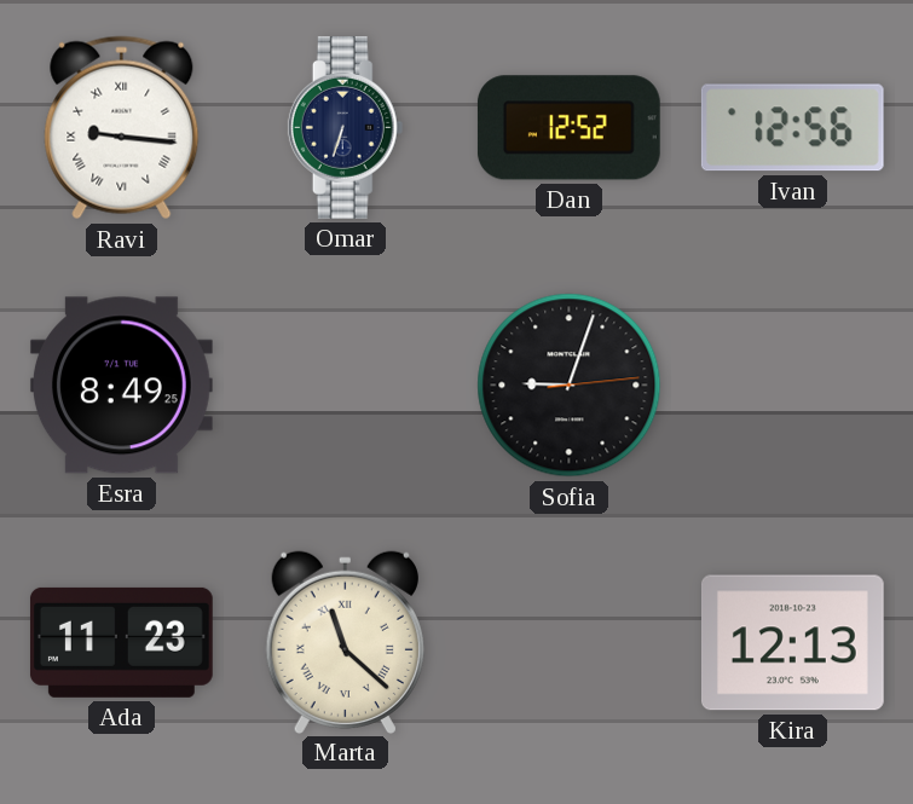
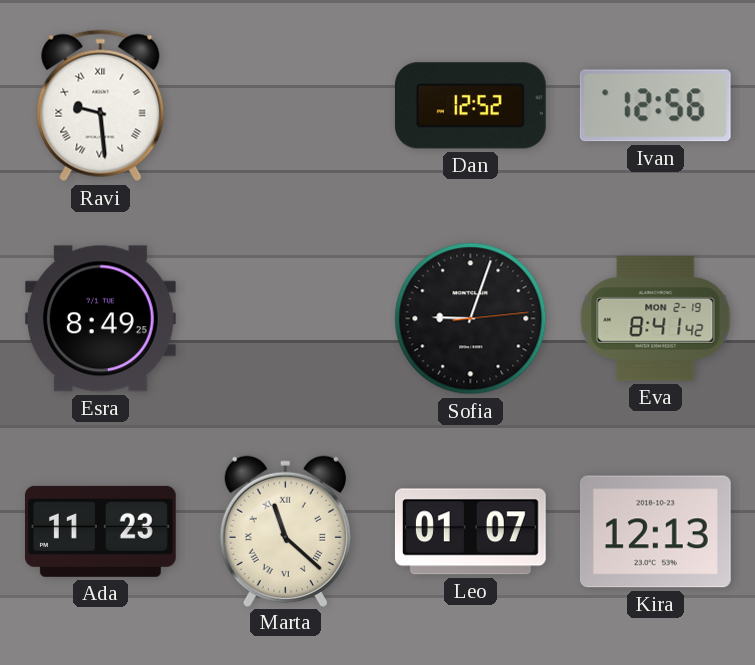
Ravi: 9:16 -> 9:29
Omar: 6:33 -> none
Eva: none -> 8:41
Leo: none -> 01:07
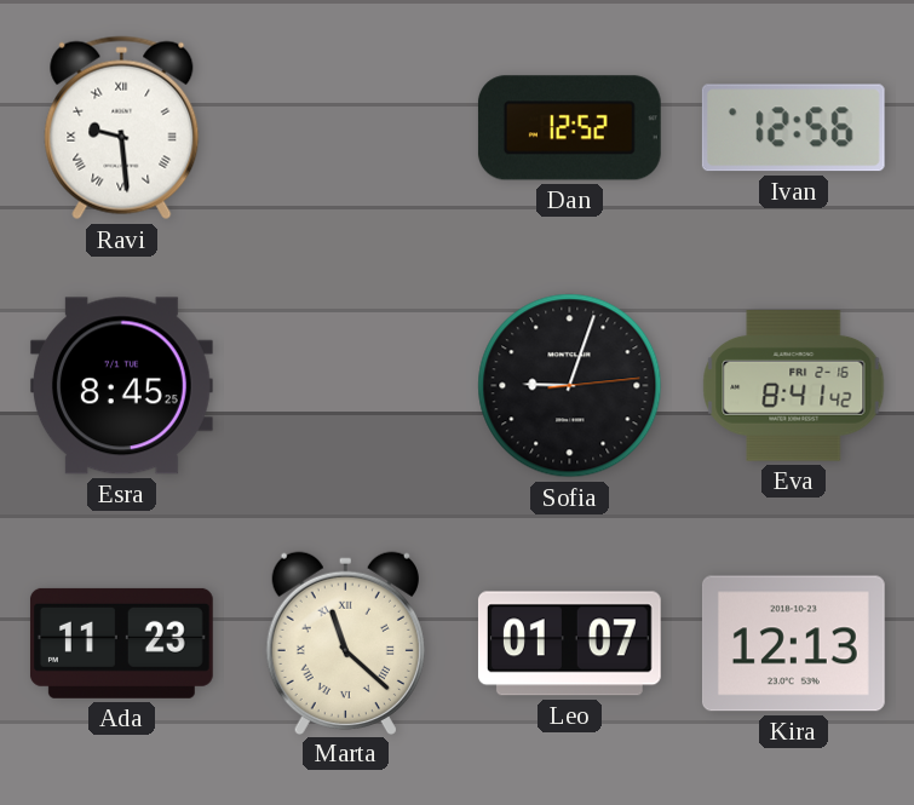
Esra: 8:49 -> 8:45
Eva date: MON 2-19 -> FRI 2-16
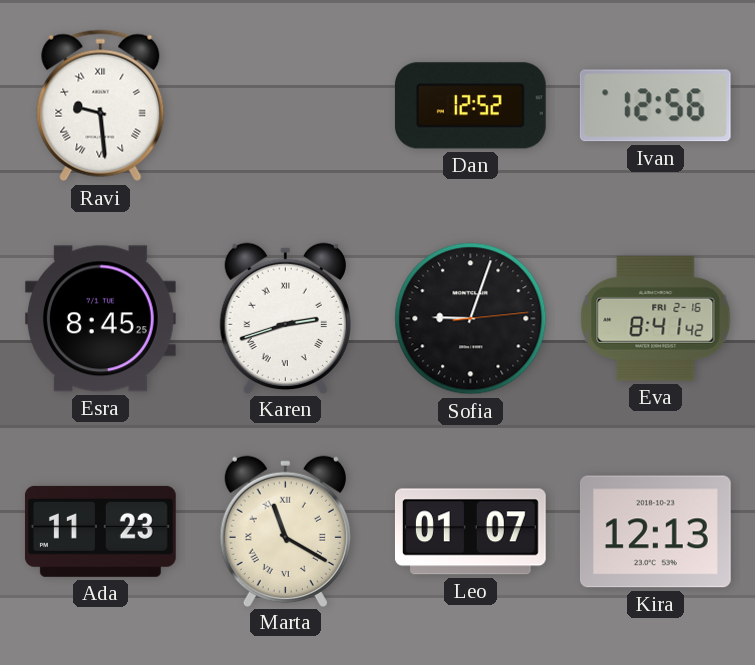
Karen: none -> 2:42
Marta: 11:22 -> 11:20
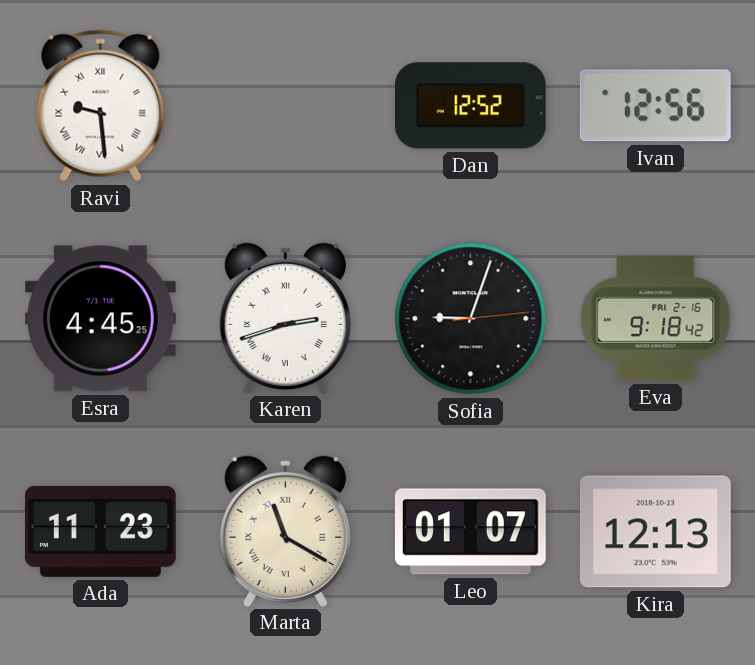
Esra: 8:45 -> 4:45
Eva: 8:41 -> 9:18
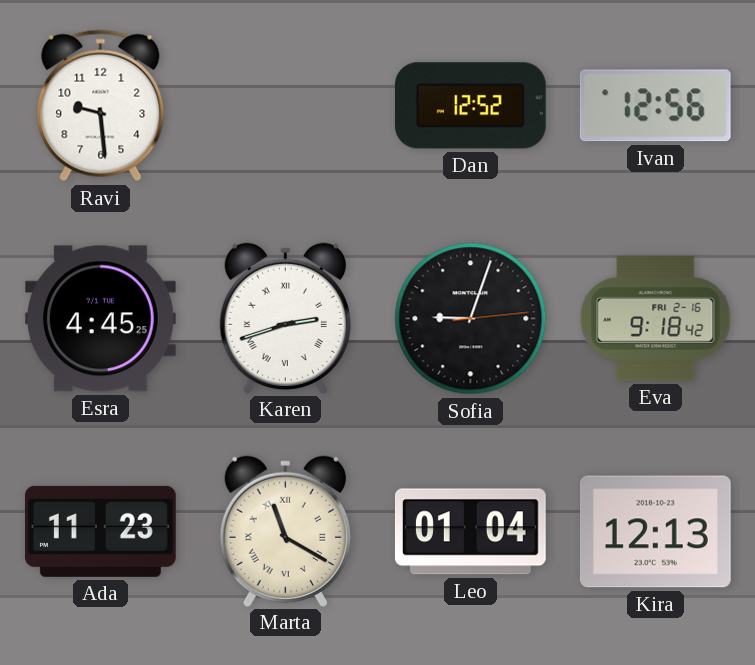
Ravi numerals: Roman -> Arabic
Leo: 01:07 -> 01:04
